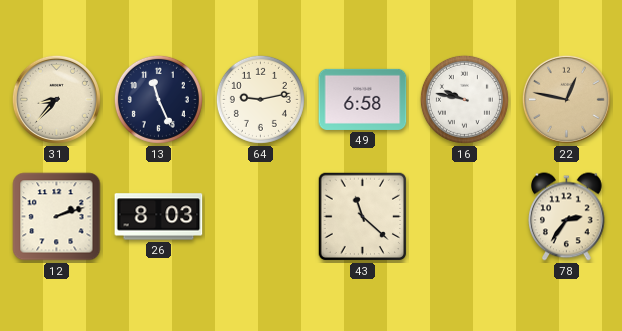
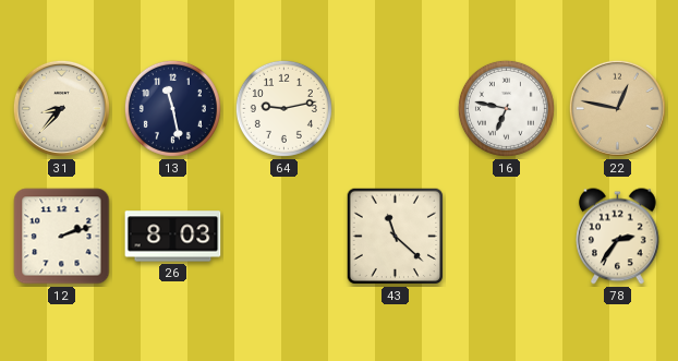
13: 11:26 -> 11:28
49: 6:58 -> none
16: 9:47 -> 6:47
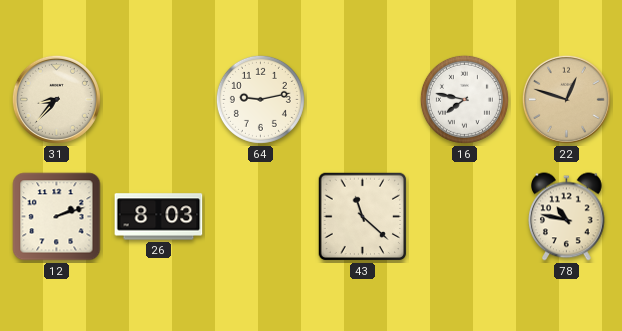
13: 11:28 -> none
16: 6:47 -> 7:47
22: 12:47 -> 12:48
78: 2:36 -> 10:47
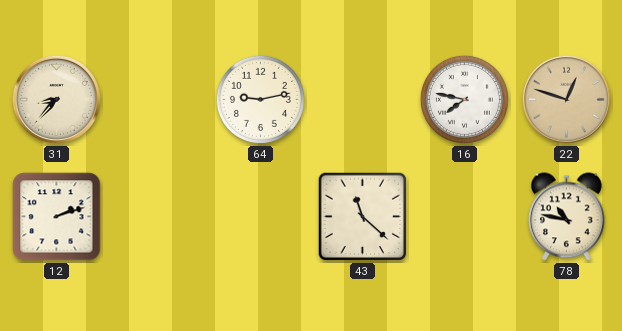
26: 8:03 -> none
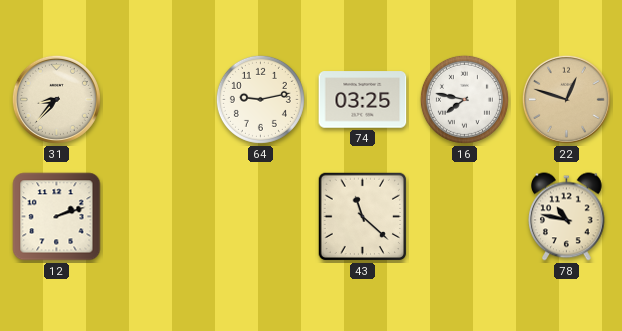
74: none -> 03:25
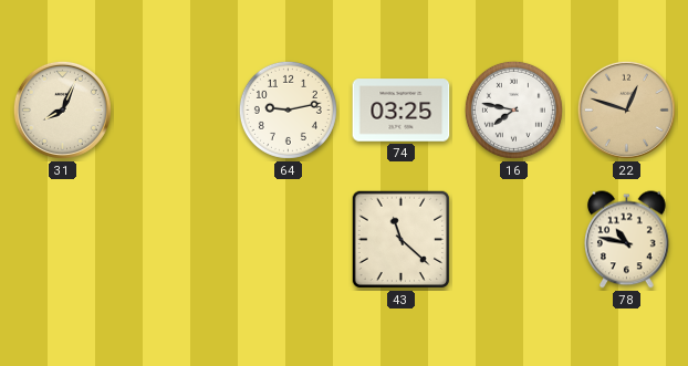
31: 8:37 -> 8:04
12: 2:12 -> none
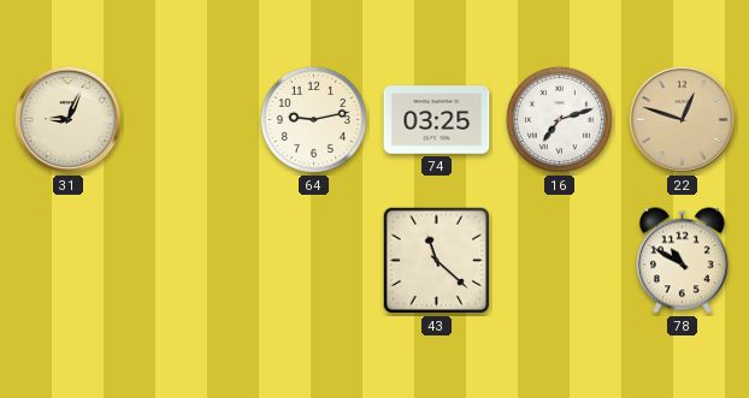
31: 8:04 -> 9:04
16: 7:47 -> 7:12
78: 10:47 -> 10:50
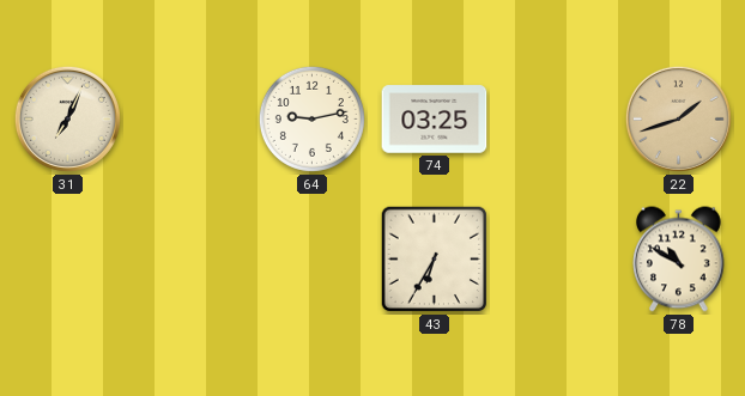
31: 9:04 -> 7:04
16: 7:12 -> none
22: 12:48 -> 1:42
43: 11:22 -> 6:35
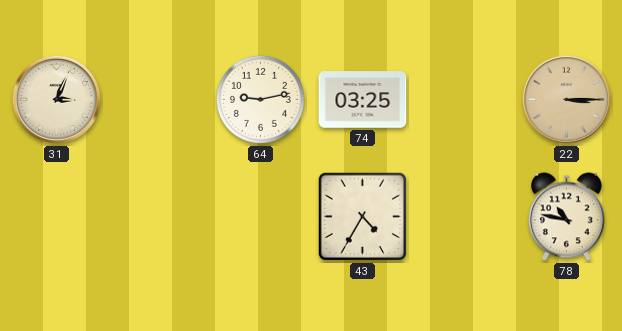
31: 7:04 -> 3:04
22: 1:42 -> 3:15
43: 6:35 -> 4:35
78: 10:50 -> 10:47
